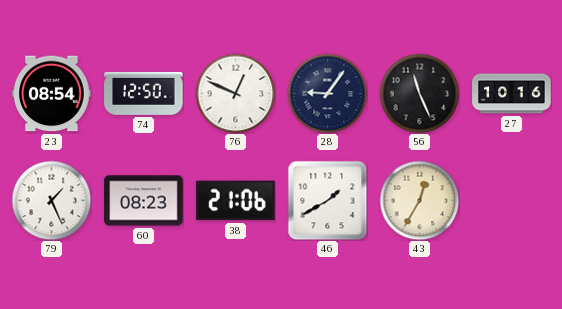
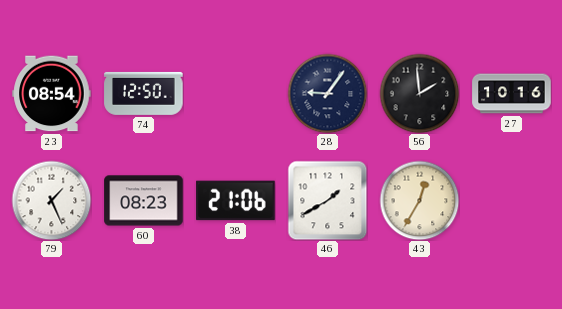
76: 12:49 -> none
56: 11:26 -> 1:59
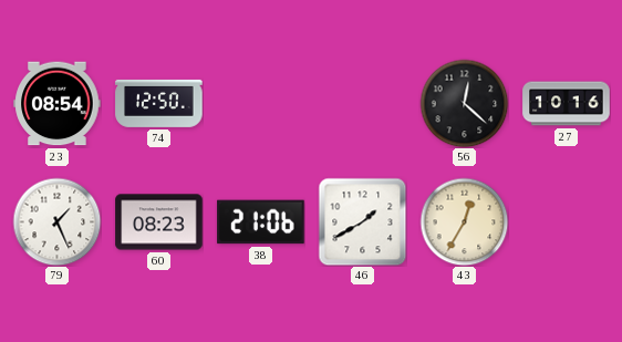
28: 9:06 -> none
56: 1:59 -> 12:22
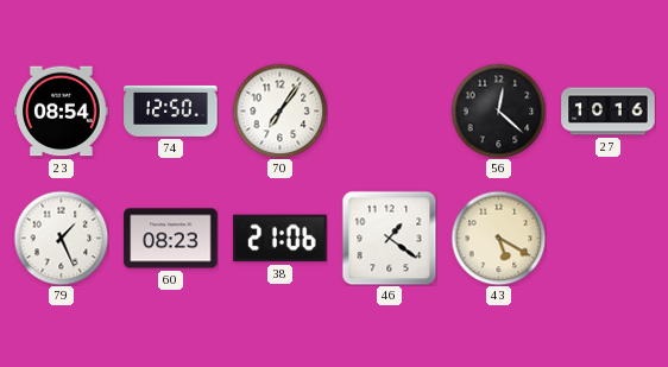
70: none -> 7:06
46: 1:40 -> 1:21
43: 12:35 -> 5:20
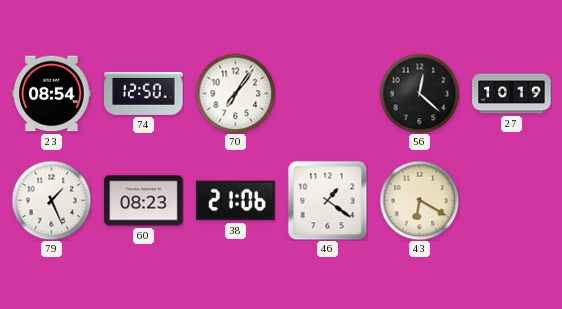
27: 10:16 -> 10:19
43: 5:20 -> 6:20
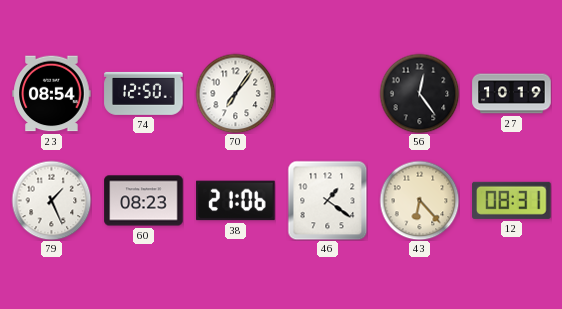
56: 12:22 -> 12:24
43: 6:20 -> 6:23
12: none -> 08:31
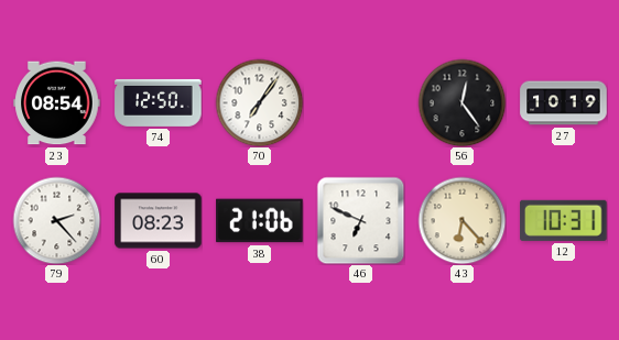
79: 1:26 -> 2:23
46: 1:21 -> 6:49
12: 08:31 -> 10:31
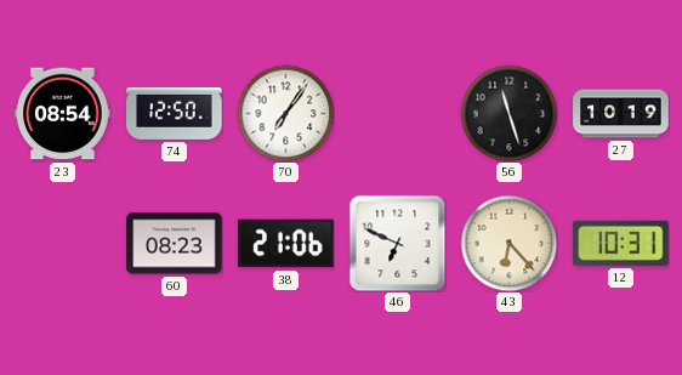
56: 12:24 -> 11:27
79: 2:23 -> none
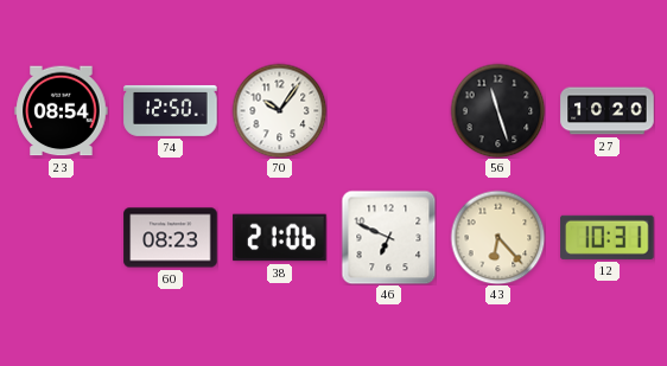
70: 7:06 -> 10:06
27: 10:19 -> 10:20
